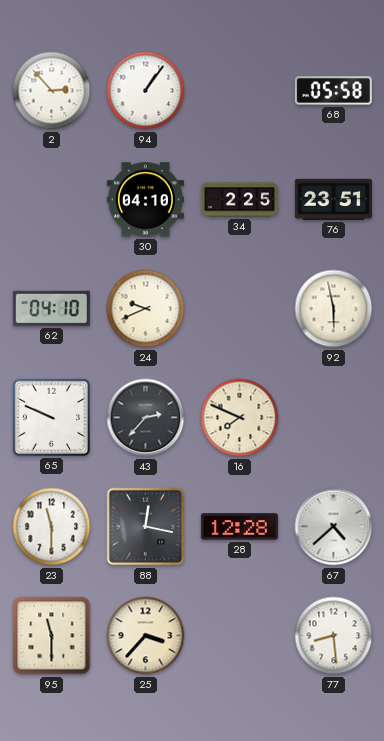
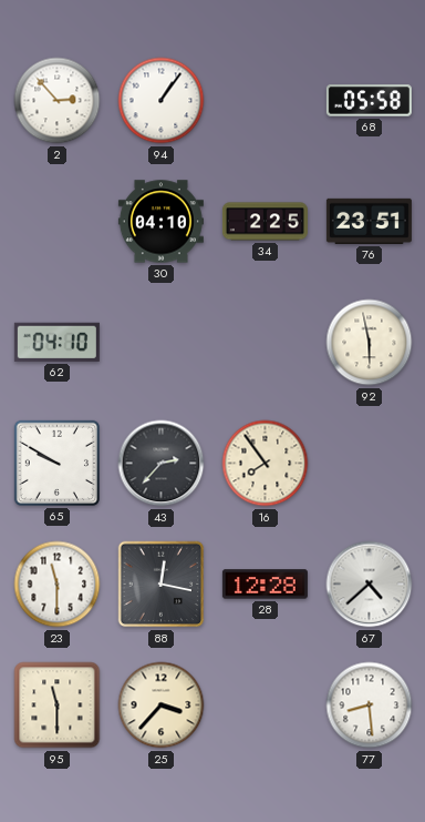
24: 9:41 -> none
65: 9:49 -> 9:50
16: 7:49 -> 7:54
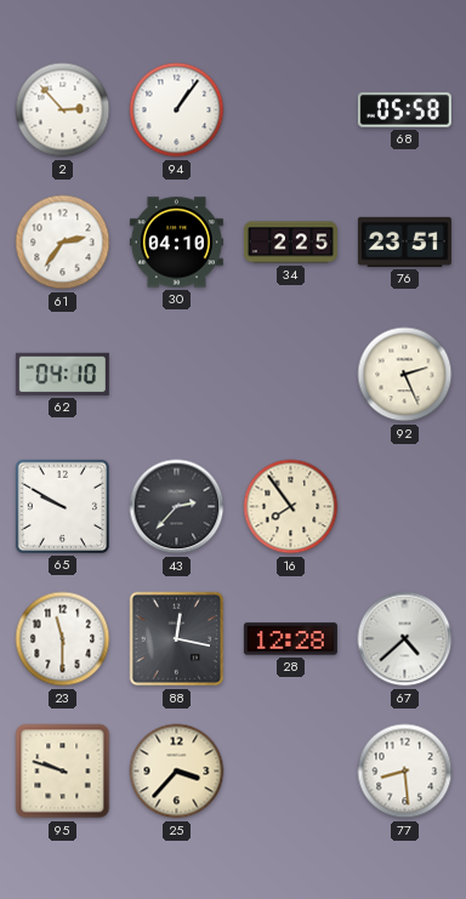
61: none -> 2:36
92: 5:58 -> 2:26
95: 11:30 -> 9:48
